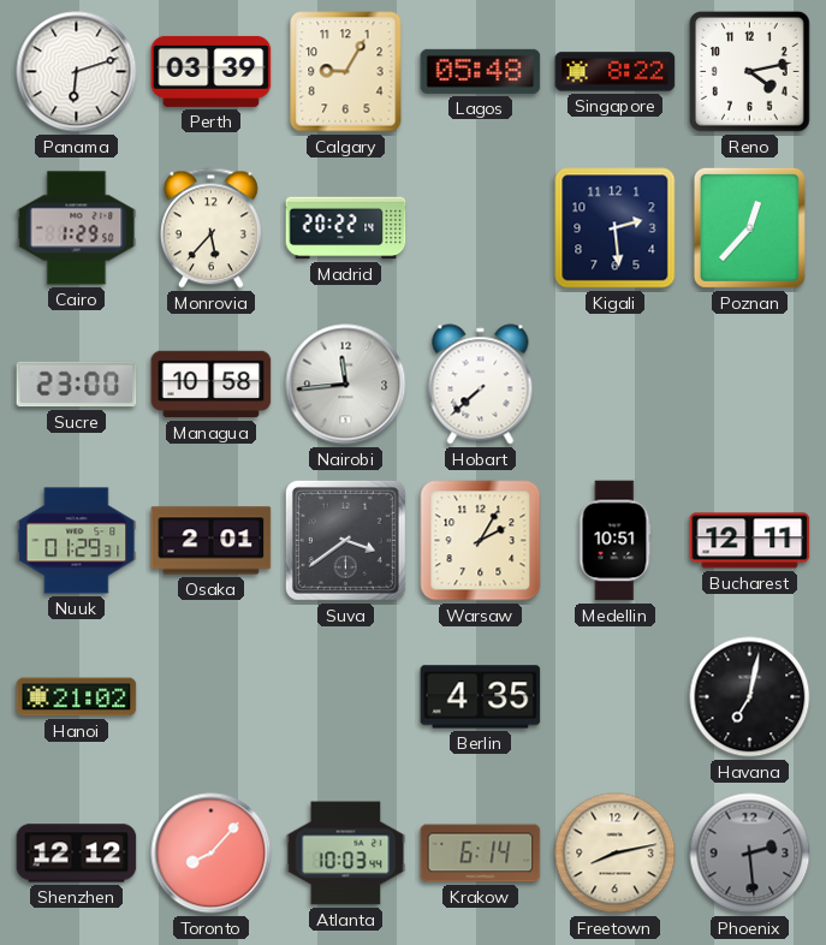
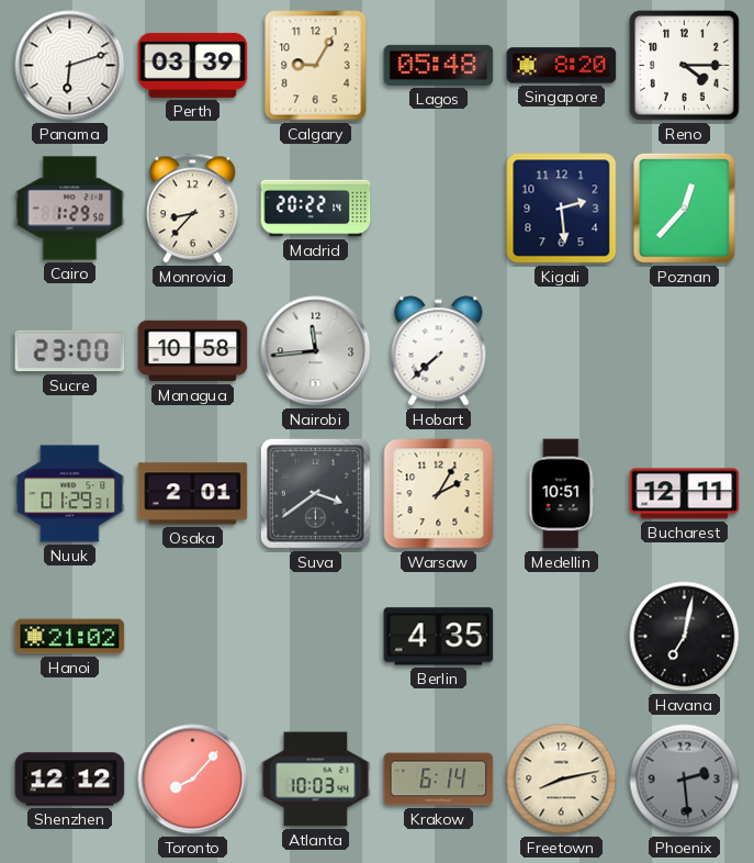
Singapore: 8:22 -> 8:20
Reno: 4:13 -> 4:15
Monrovia: 5:37 -> 8:37
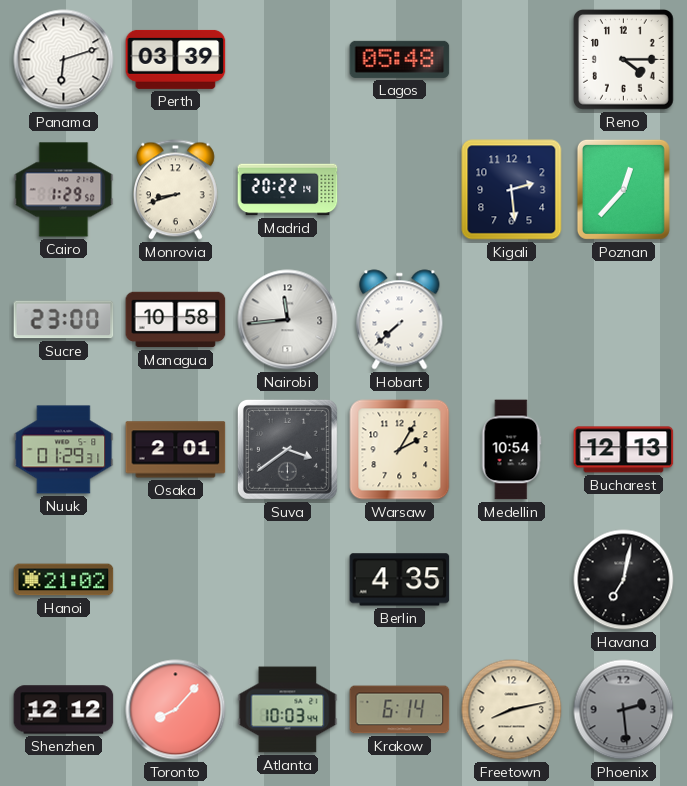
Calgary: 9:05 -> none
Singapore: 8:20 -> none
Monrovia: 8:37 -> 8:42
Medellin: 10:51 -> 10:54
Bucharest: 12:11 -> 12:13
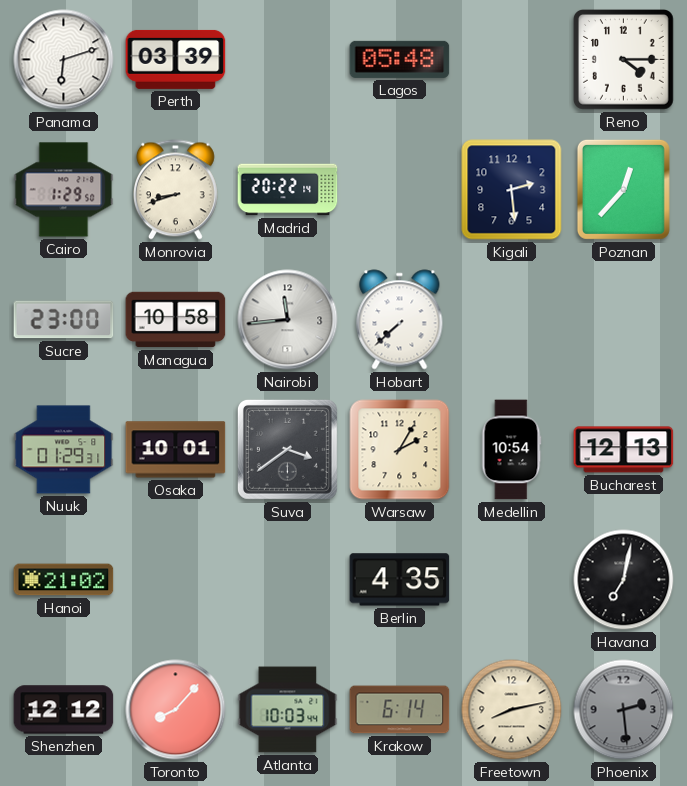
Osaka: 2:01 -> 10:01
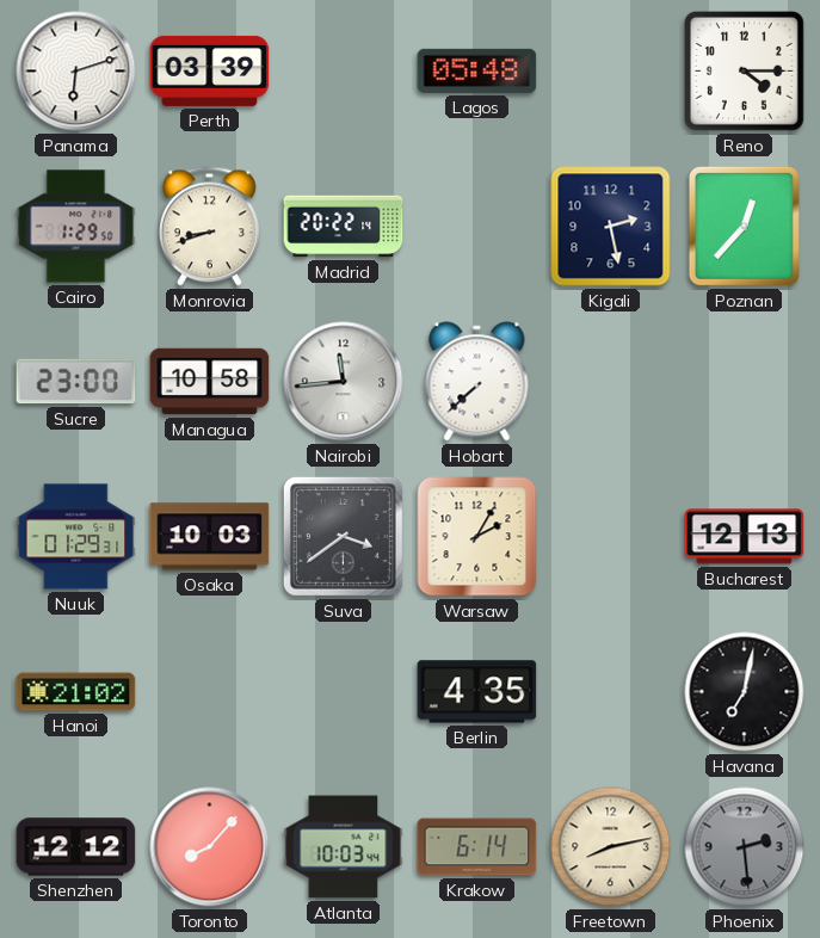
Kigali: 2:29 -> 2:28
Osaka: 10:01 -> 10:03
Medellin: 10:54 -> none
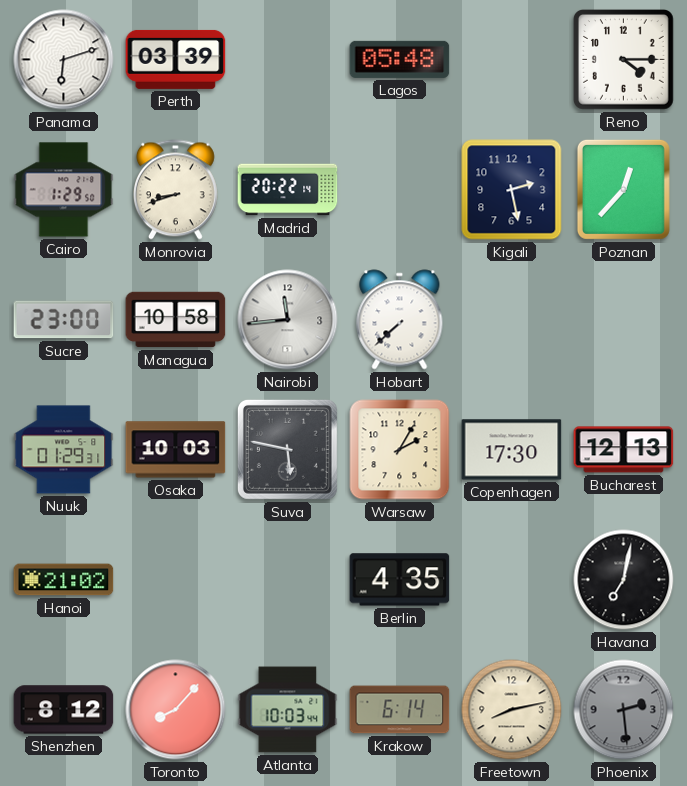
Suva: 3:39 -> 5:47
Copenhagen: none -> 17:30
Shenzhen: 12:12 -> 8:12
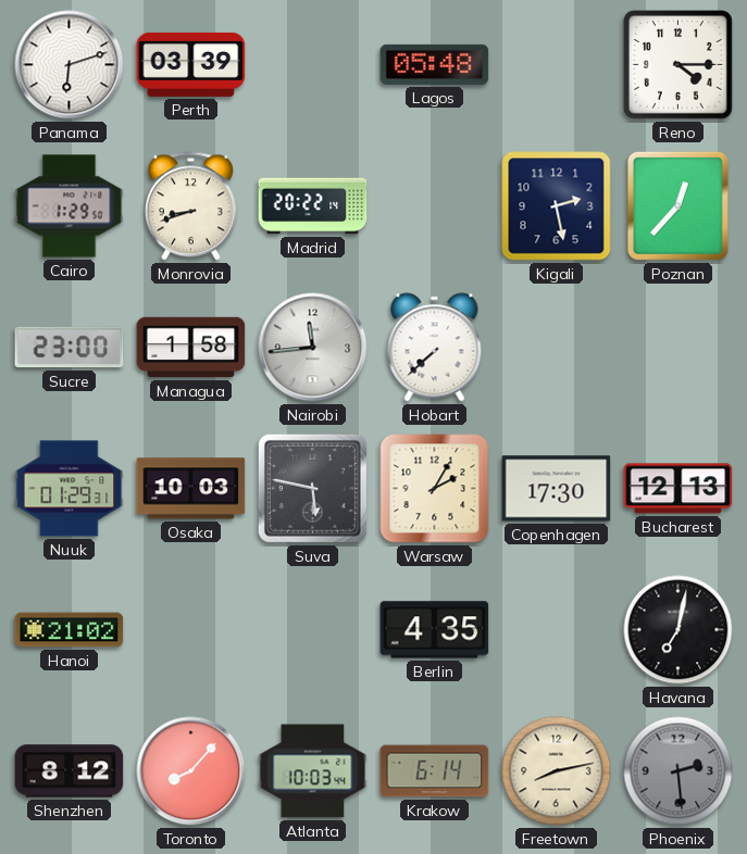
Managua: 10:58 -> 1:58
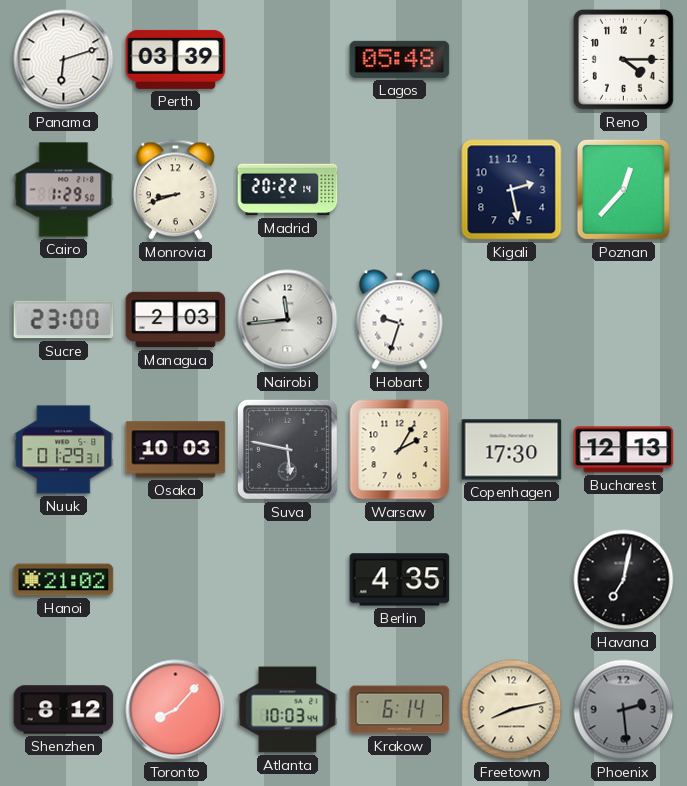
Managua: 1:58 -> 2:03
Hobart: 7:38 -> 9:33
